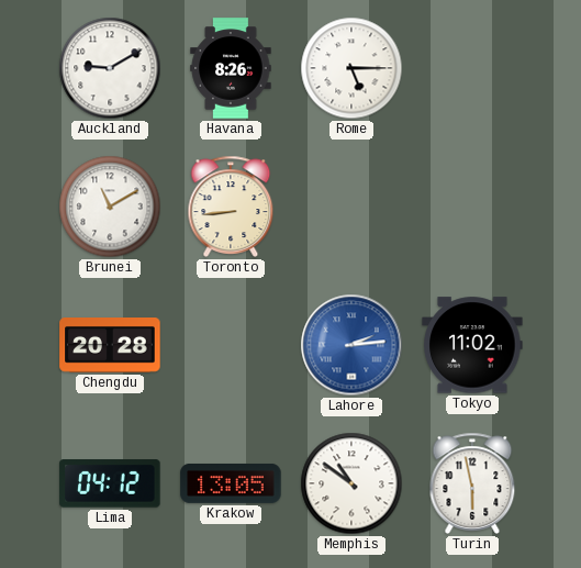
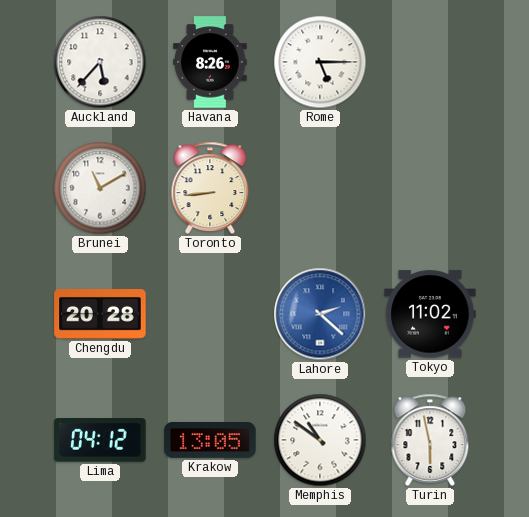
Auckland: 9:10 -> 5:37
Lahore: 2:14 -> 2:22
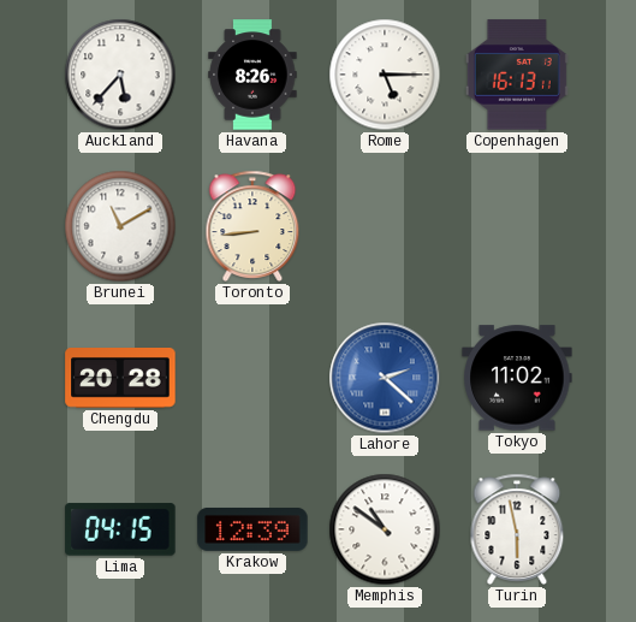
Copenhagen: none -> 16:13
Lima: 04:12 -> 04:15
Krakow: 13:05 -> 12:39
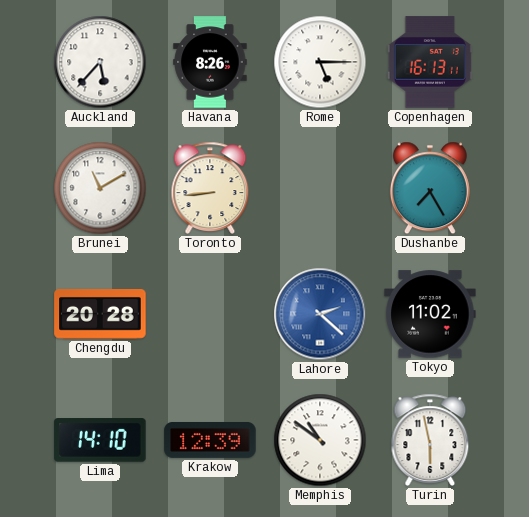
Dushanbe: none -> 7:25
Lima: 04:15 -> 14:10
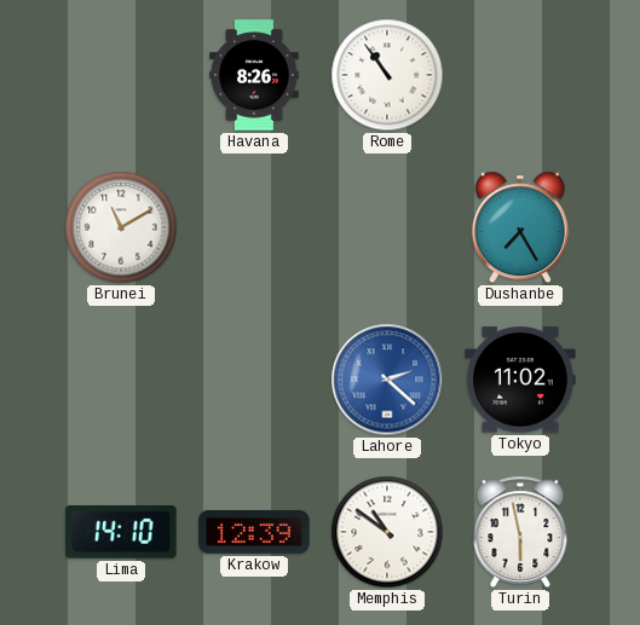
Auckland: 5:37 -> none
Rome: 5:15 -> 10:54
Copenhagen: 16:13 -> none
Toronto: 8:44 -> none
Chengdu: 20:28 -> none
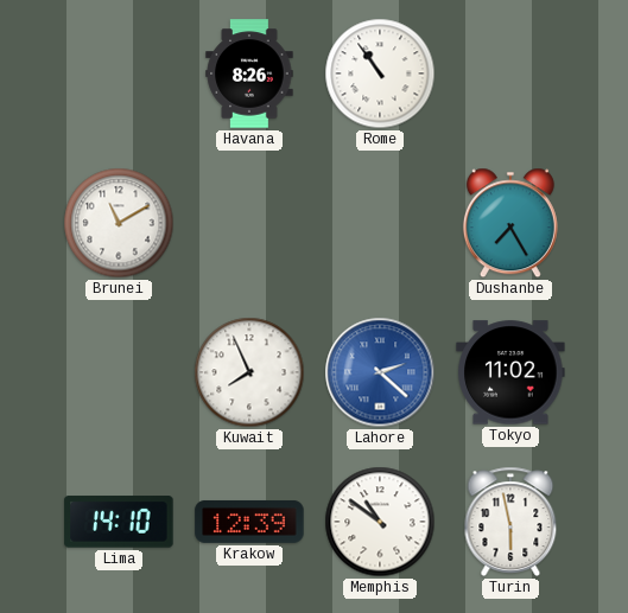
Kuwait: none -> 7:56
